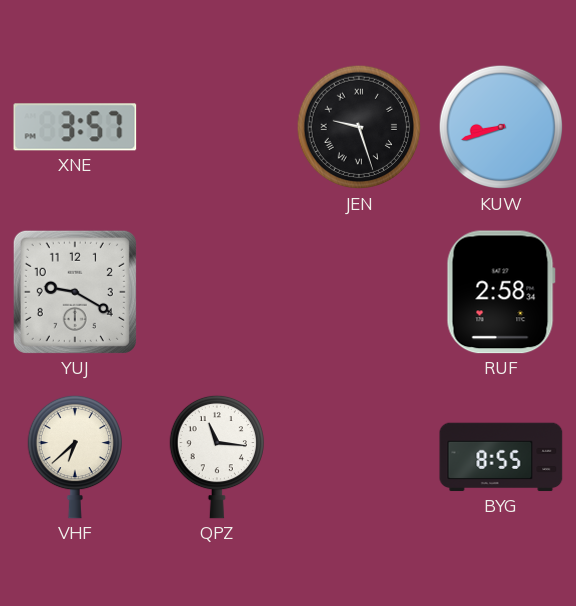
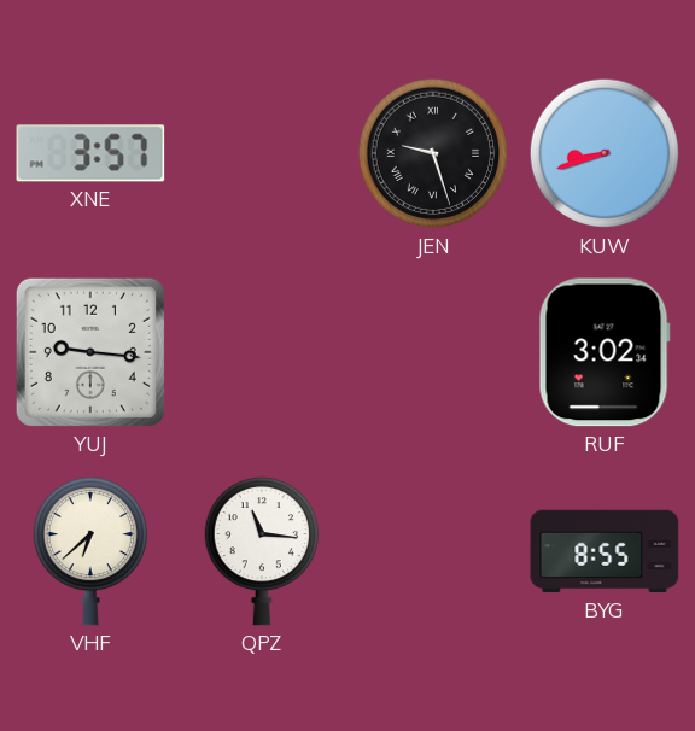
YUJ: 9:20 -> 9:16
RUF: 2:58 -> 3:02
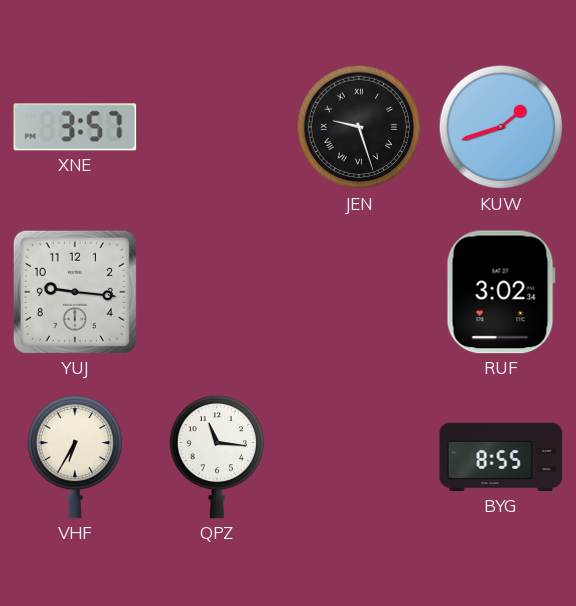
KUW: 8:42 -> 1:42
VHF: 6:38 -> 6:35
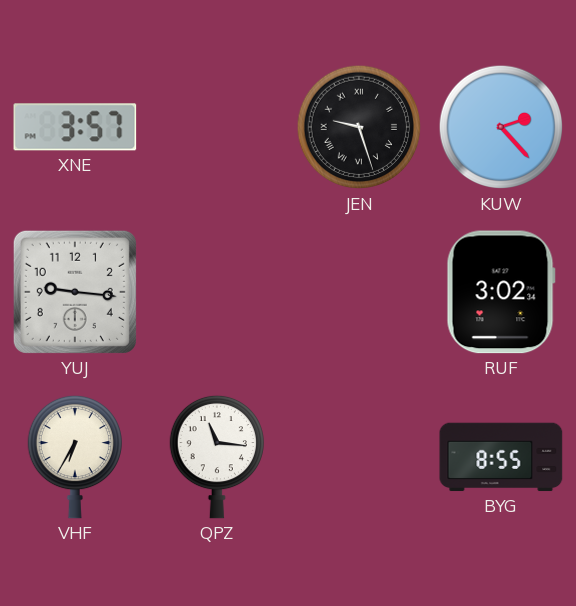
KUW: 1:42 -> 2:23
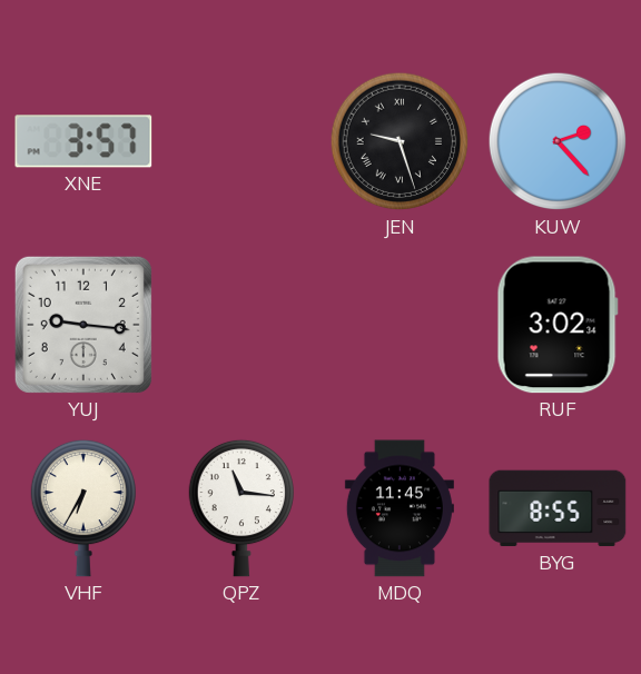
MDQ: none -> 11:45
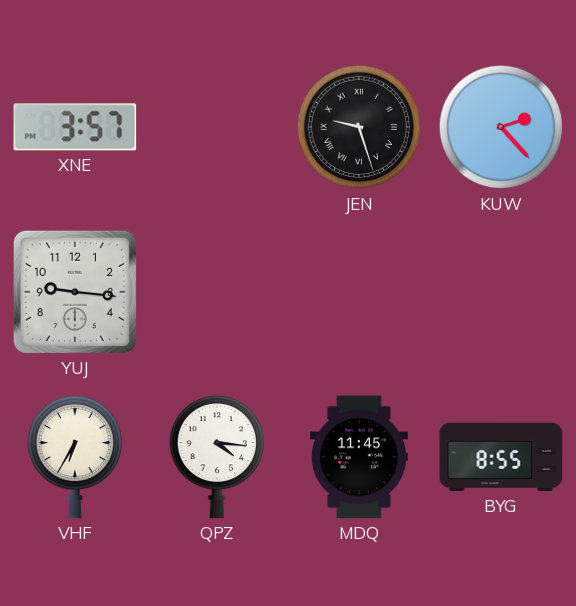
RUF: 3:02 -> none
QPZ: 11:16 -> 4:16
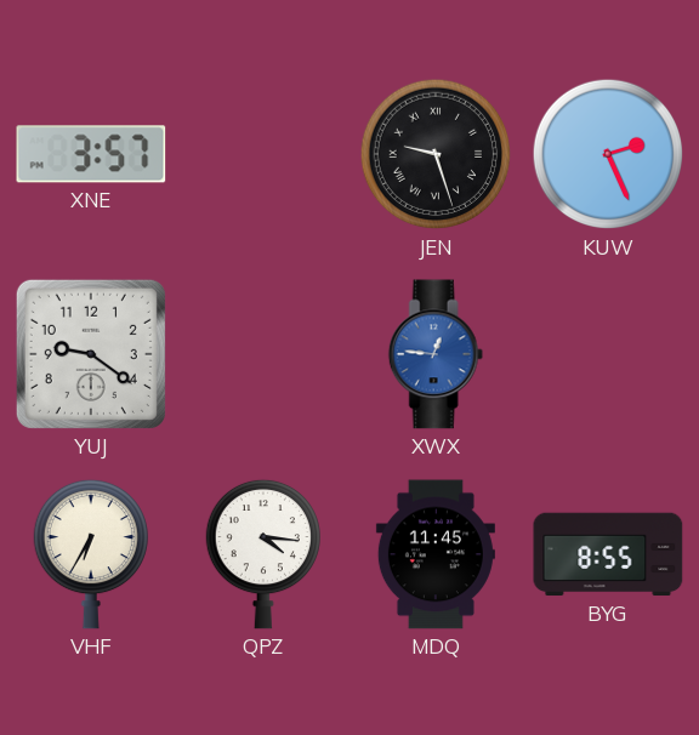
KUW: 2:23 -> 2:26
YUJ: 9:16 -> 9:21
XWX: none -> 12:46
